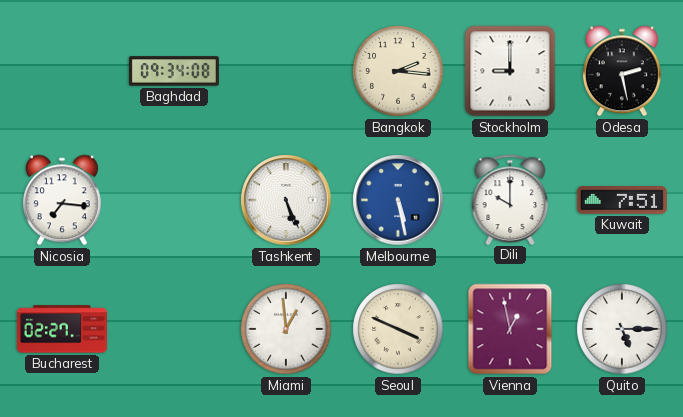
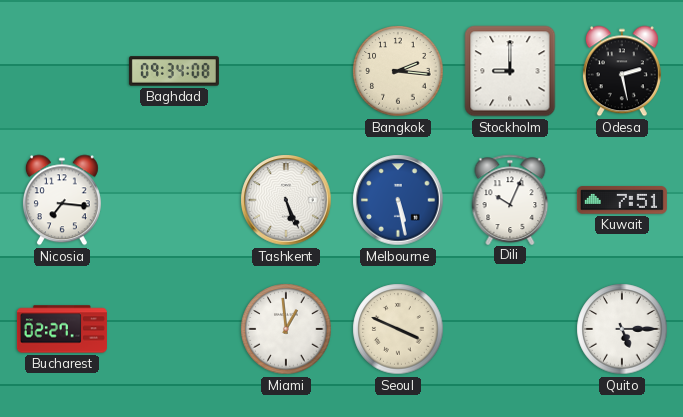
Dili: 10:00 -> 10:04
Vienna: 12:58 -> none
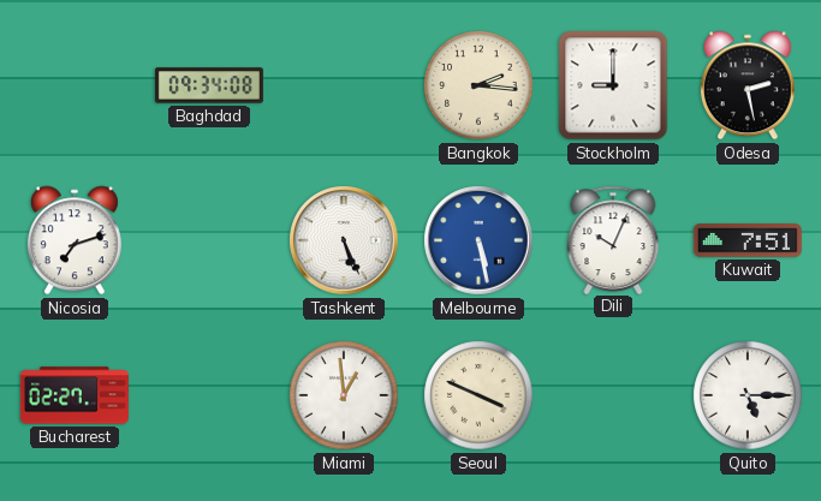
Nicosia: 7:16 -> 7:12
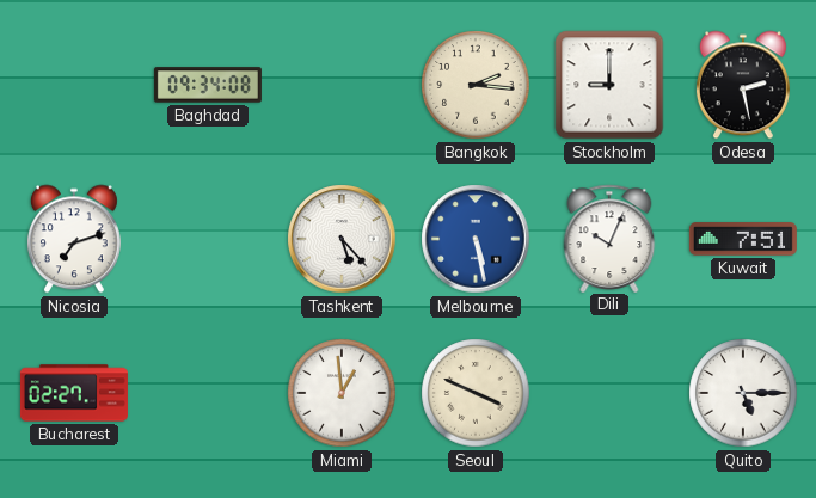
Tashkent: 5:26 -> 5:23
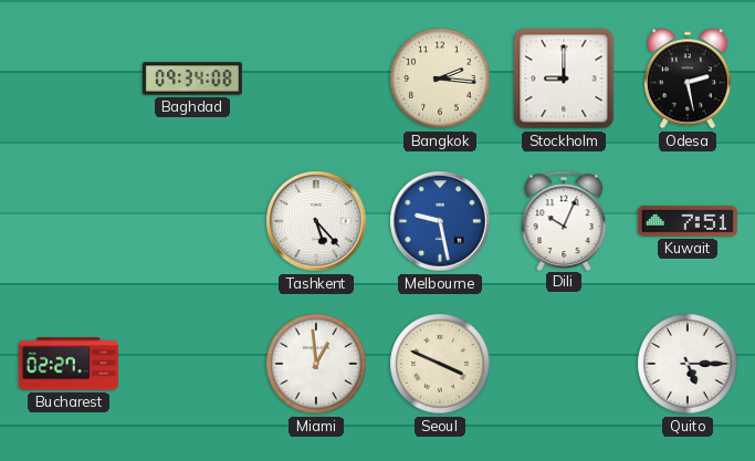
Nicosia: 7:12 -> none
Melbourne: 5:28 -> 9:28
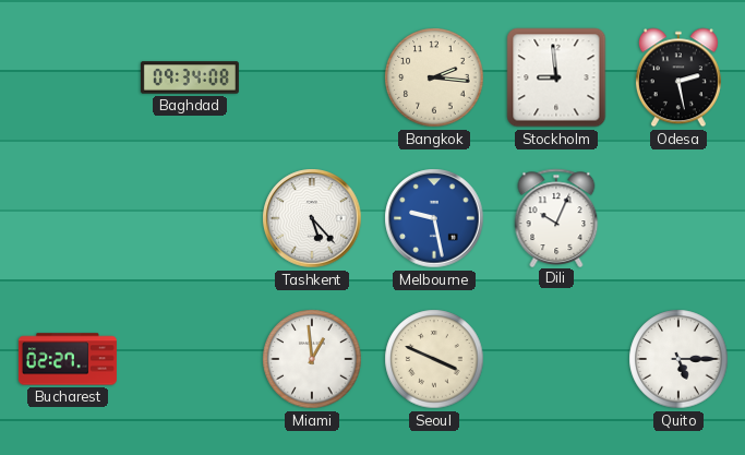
Stockholm: 9:00 -> 8:59
Kuwait: 7:51 -> none
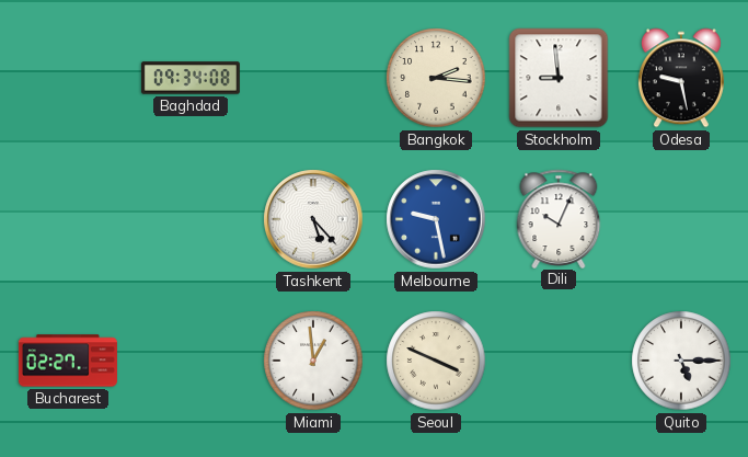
Odesa: 2:28 -> 9:28
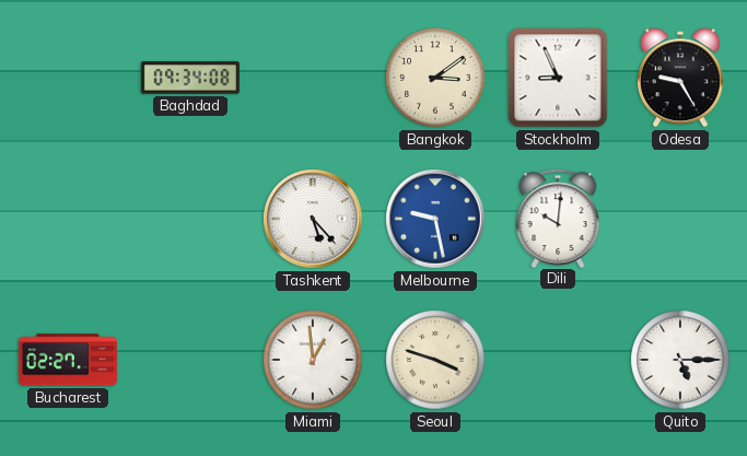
Bangkok: 2:16 -> 3:09
Stockholm: 8:59 -> 8:56
Odesa: 9:28 -> 9:25
Dili: 10:04 -> 10:01
Seoul: 3:49 -> 3:48
